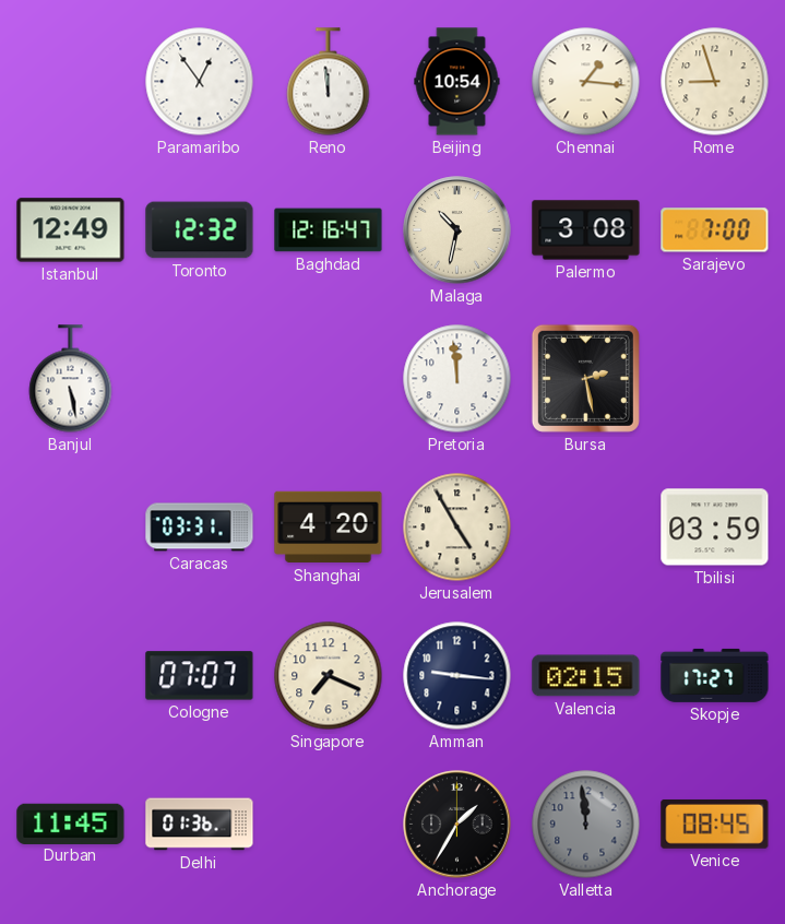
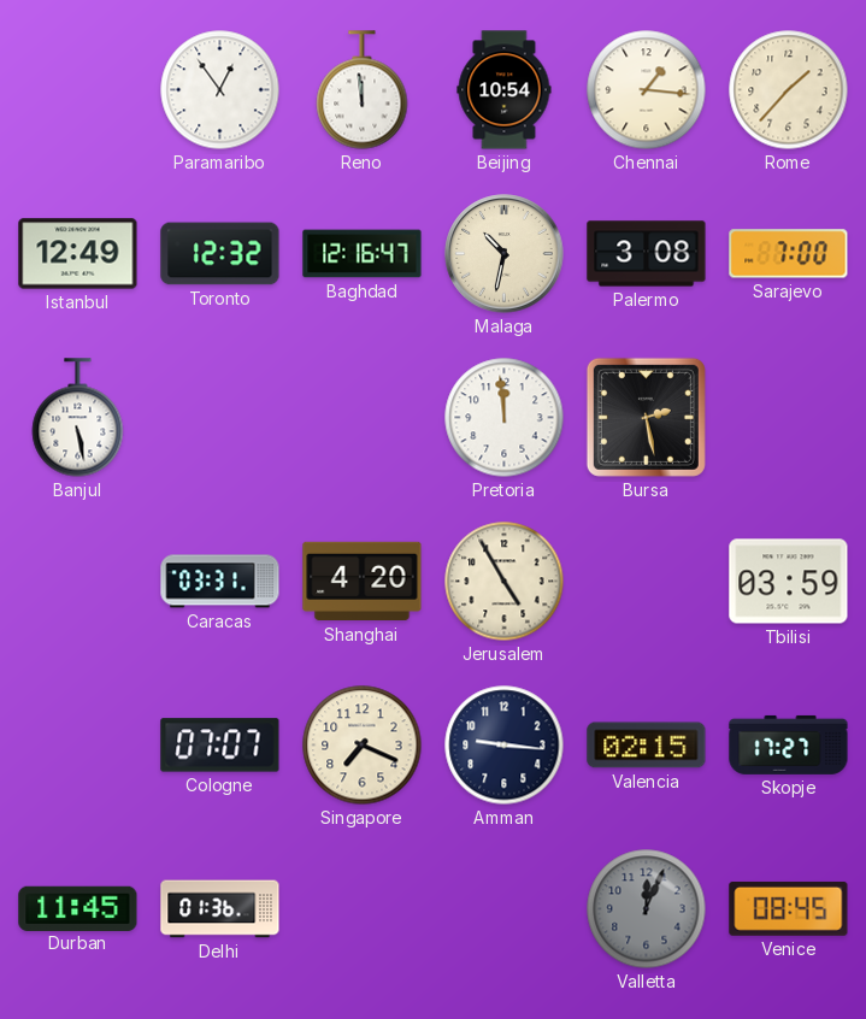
Rome: 8:57 -> 1:37
Anchorage: 1:35 -> none
Valletta: 11:59 -> 12:04
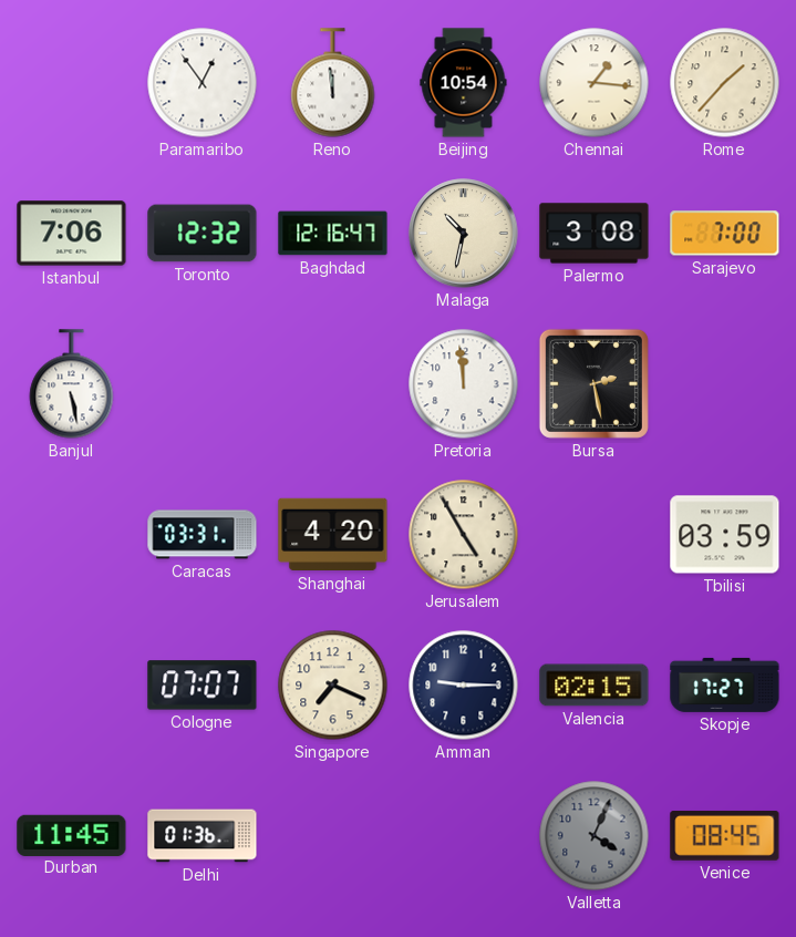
Istanbul: 12:49 -> 7:06
Amman: 9:16 -> 9:15
Valletta: 12:04 -> 4:04
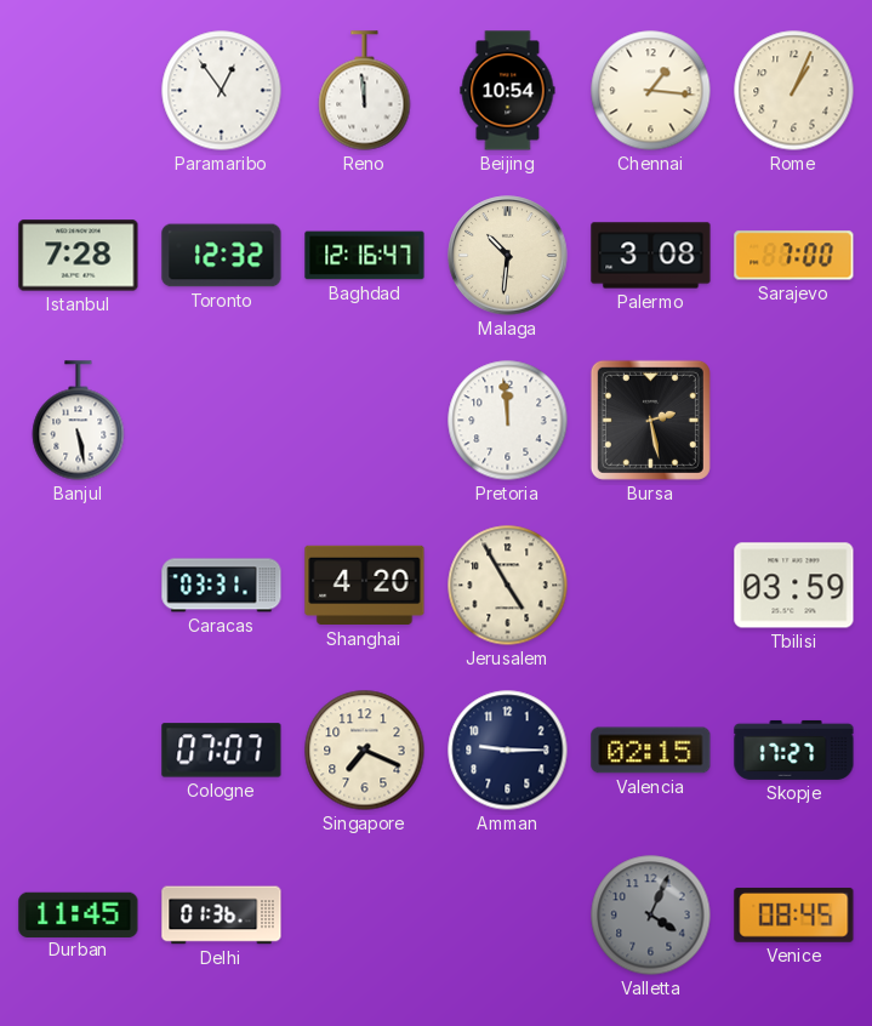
Rome: 1:37 -> 1:04
Istanbul: 7:06 -> 7:28
Malaga: 10:32 -> 10:31
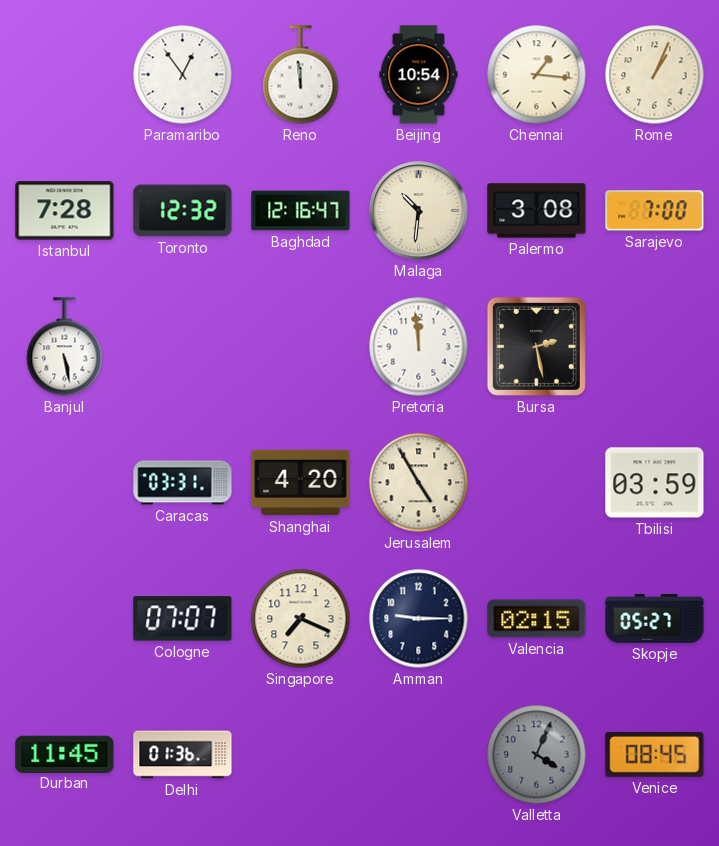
Skopje: 17:27 -> 05:27
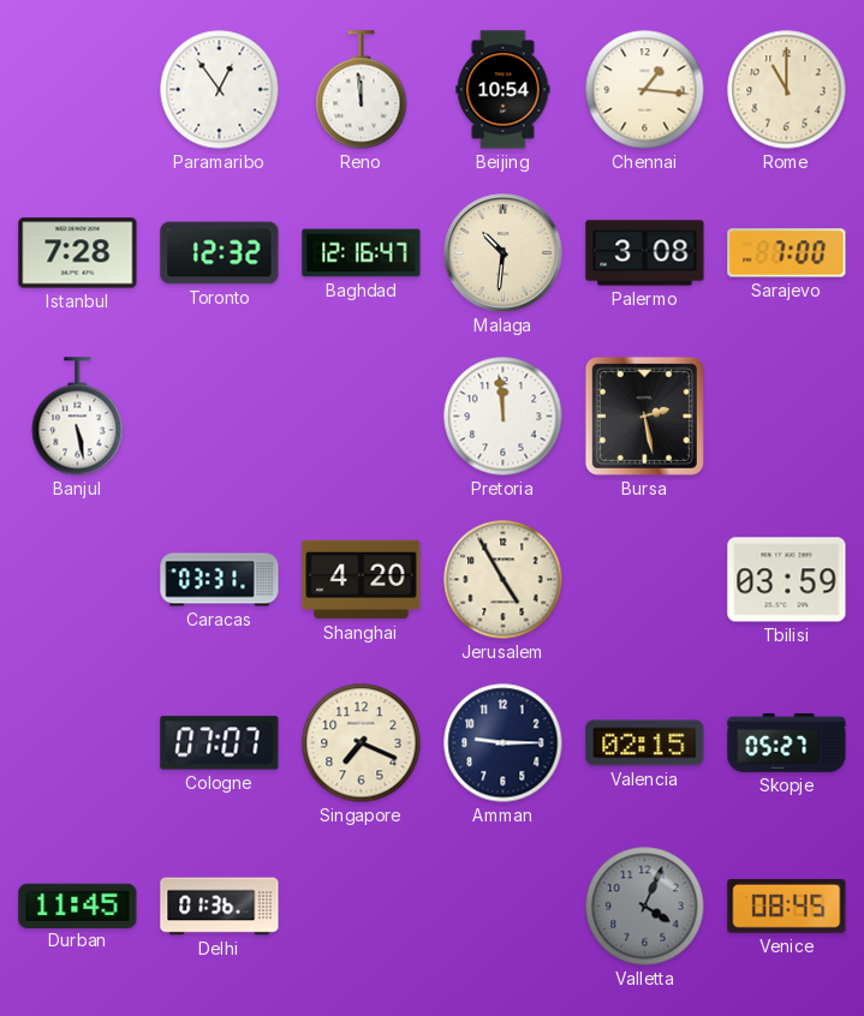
Rome: 1:04 -> 11:00
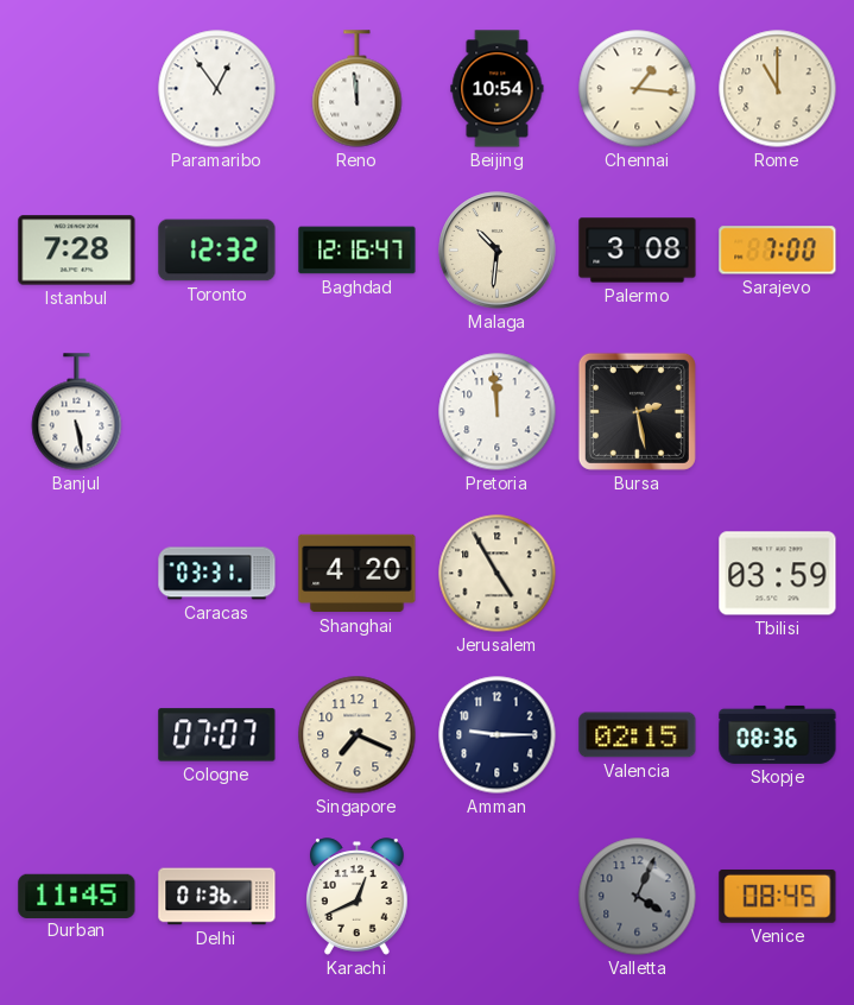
Skopje: 05:27 -> 08:36
Karachi: none -> 12:41
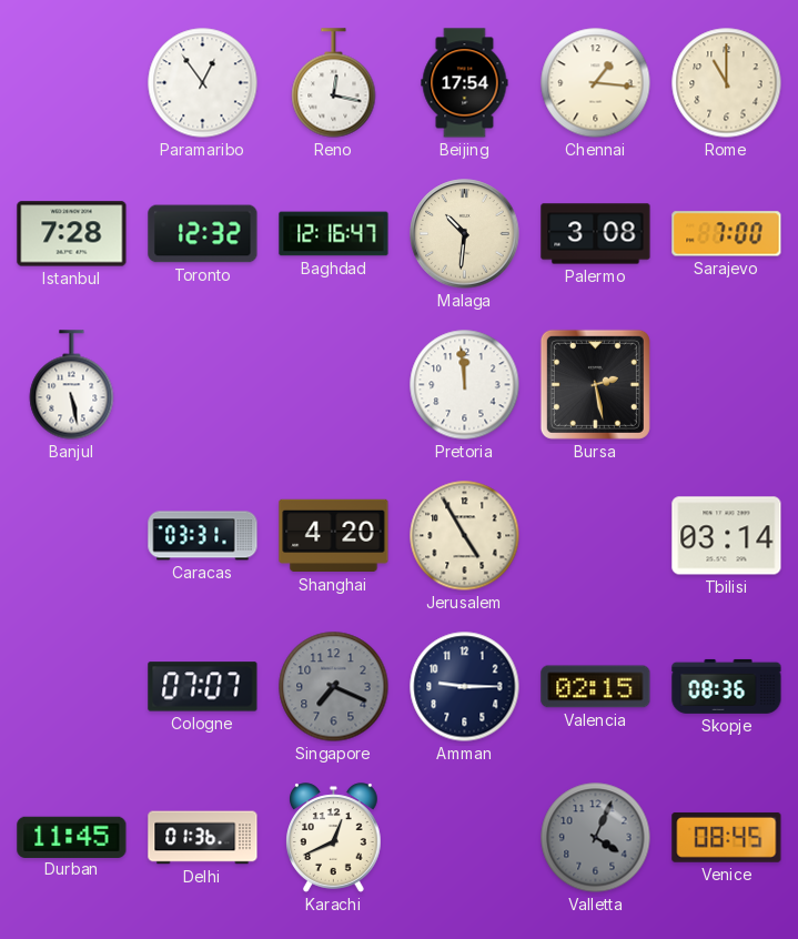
Reno: 11:59 -> 12:17
Beijing: 10:54 -> 17:54
Tbilisi: 03:59 -> 03:14
Singapore dial: cream -> grey
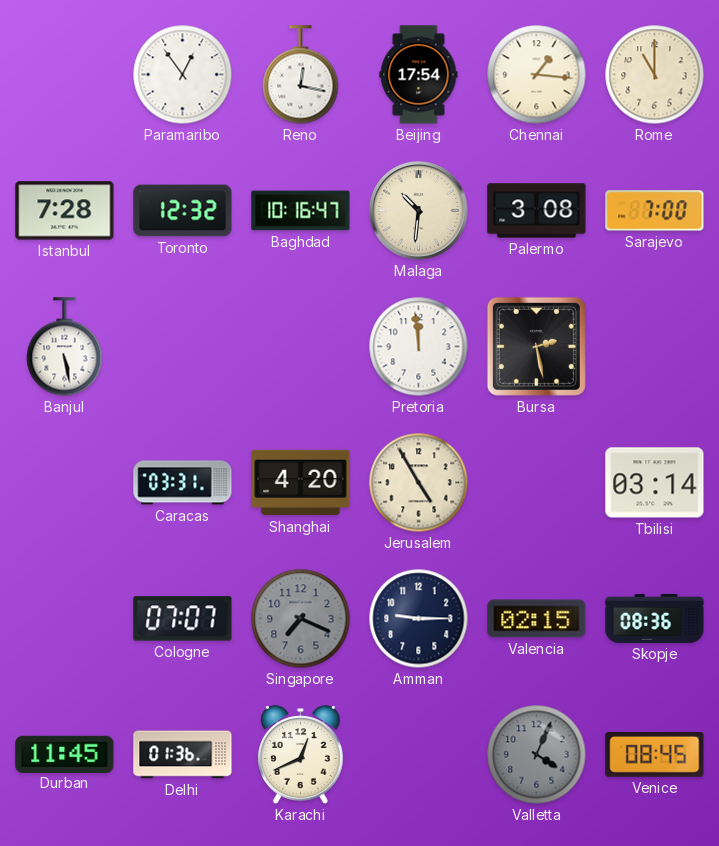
Baghdad: 12:16 -> 10:16
